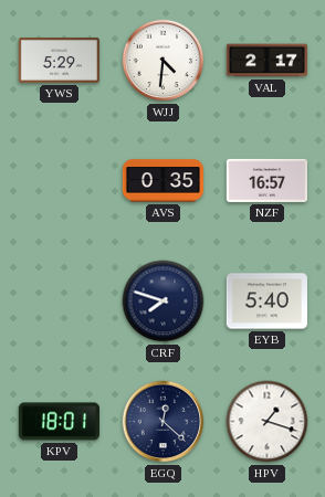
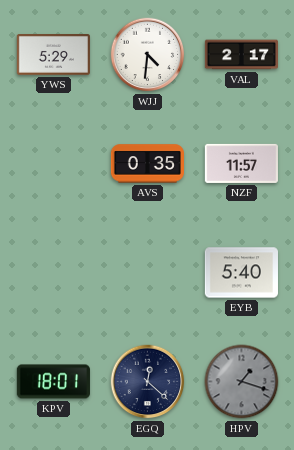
NZF: 16:57 -> 11:57
CRF: 7:48 -> none
HPV dial: white -> grey
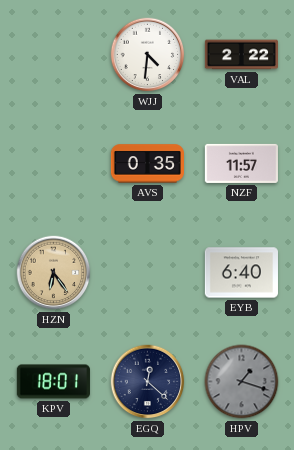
YWS: 5:29 -> none
VAL: 2:17 -> 2:22
HZN: none -> 6:24
EYB: 5:40 -> 6:40
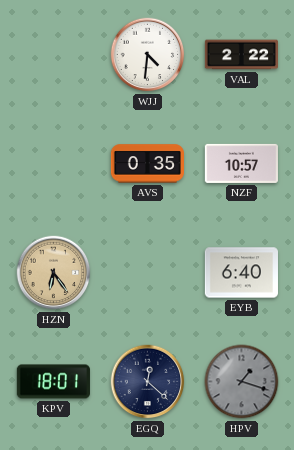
NZF: 11:57 -> 10:57
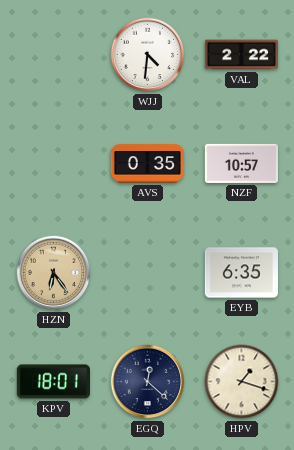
EYB: 6:40 -> 6:35
HPV dial: grey -> cream
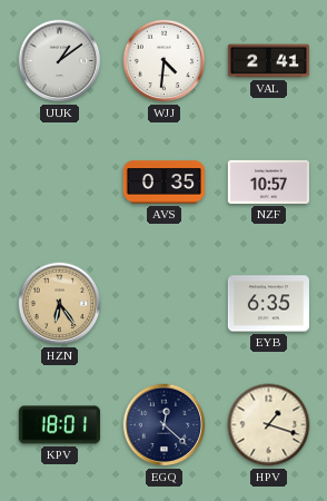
UUK: none -> 1:09
VAL: 2:22 -> 2:41
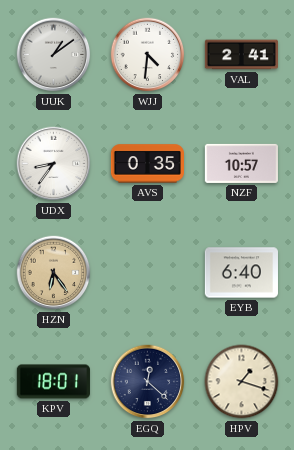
UDX: none -> 8:36
EYB: 6:35 -> 6:40
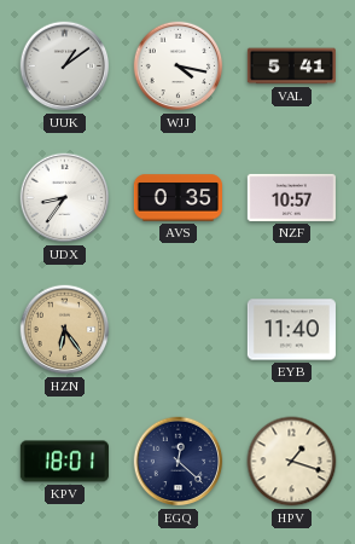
WJJ: 4:31 -> 4:17
VAL: 2:41 -> 5:41
EYB: 6:40 -> 11:40
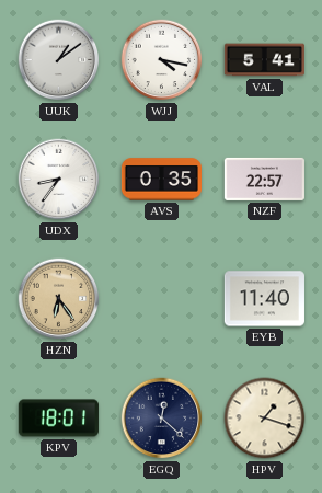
NZF: 10:57 -> 22:57
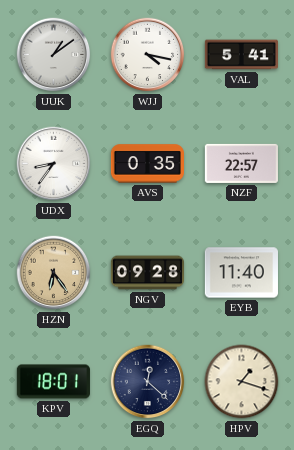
NGV: none -> 09:28
